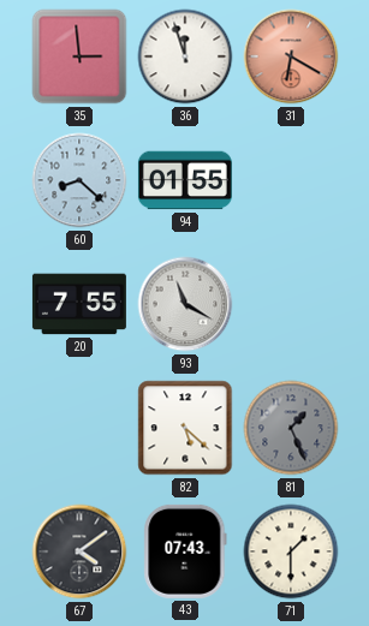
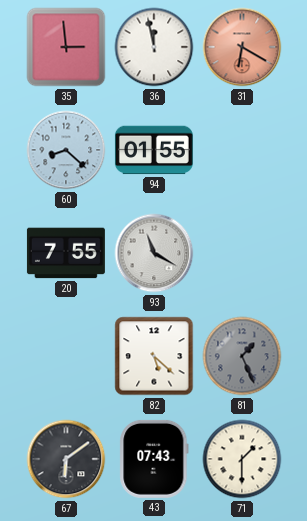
36: 11:57 -> 11:58
67: 4:09 -> 6:09
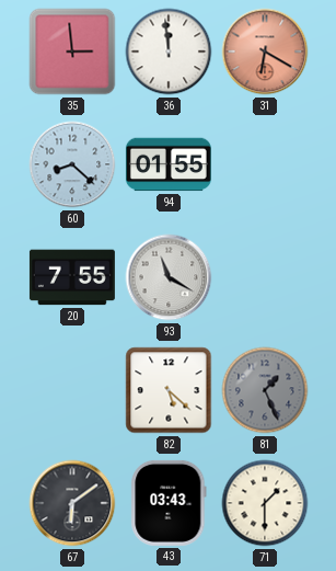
36: 11:58 -> 11:59
43: 07:43 -> 03:43
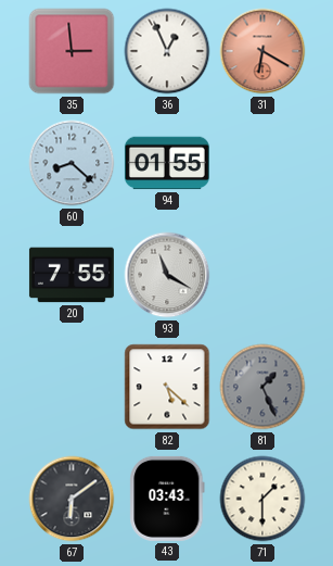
36: 11:59 -> 12:56
